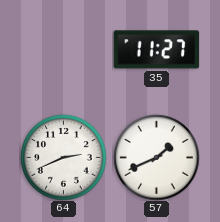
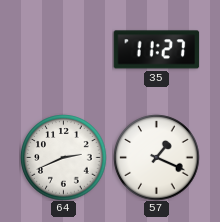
57: 1:41 -> 1:19
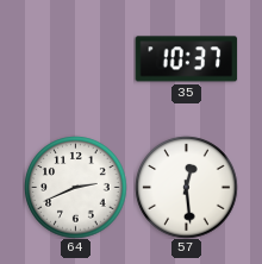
35: 11:27 -> 10:37
57: 1:19 -> 12:29
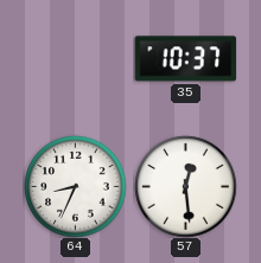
64: 2:41 -> 8:34
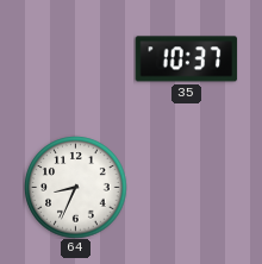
57: 12:29 -> none
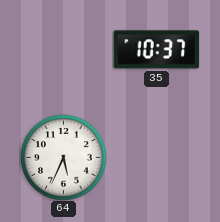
64: 8:34 -> 5:34
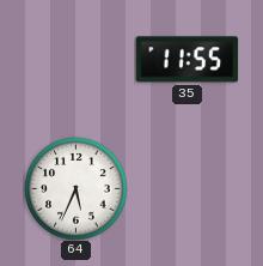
35: 10:37 -> 11:55
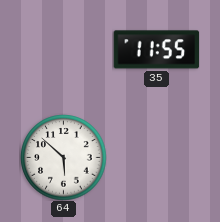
64: 5:34 -> 5:52
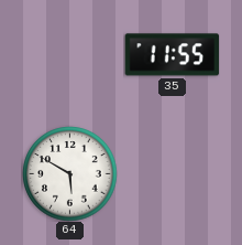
64: 5:52 -> 5:50
